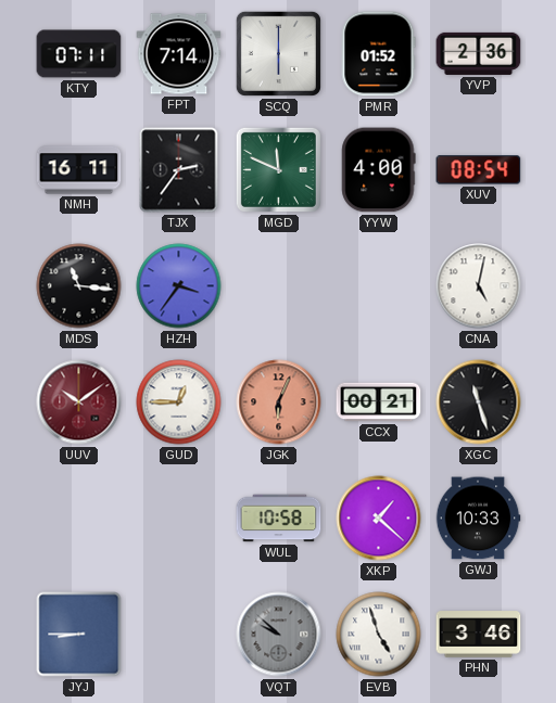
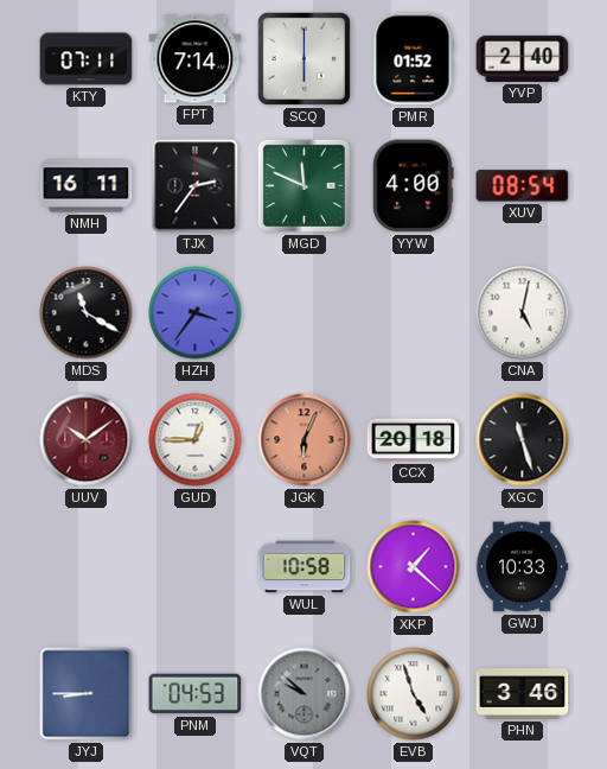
YVP: 2:36 -> 2:40
MDS: 11:16 -> 11:20
CCX: 00:21 -> 20:18
PNM: none -> 04:53
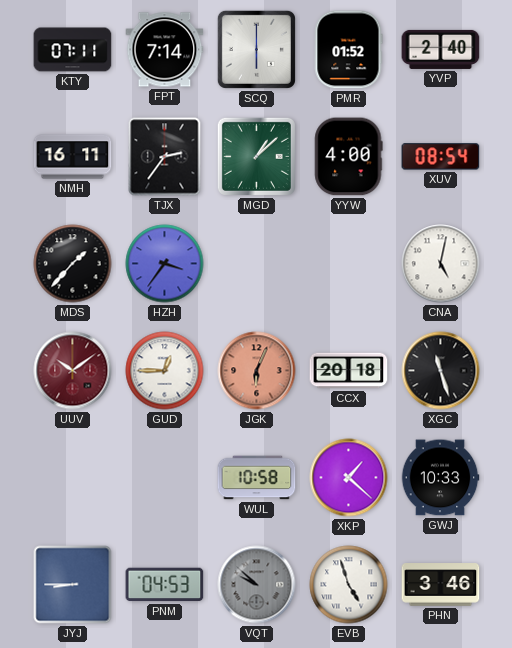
MGD: 11:49 -> 1:08
MDS: 11:20 -> 1:37
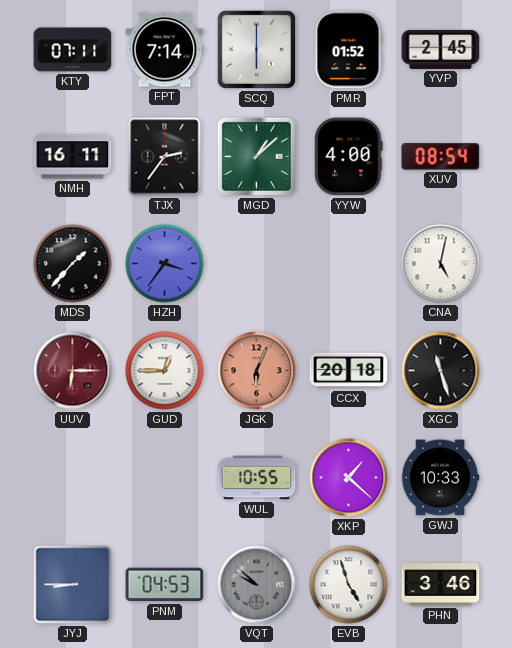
YVP: 2:40 -> 2:45
UUV: 10:09 -> 6:15
WUL: 10:58 -> 10:55
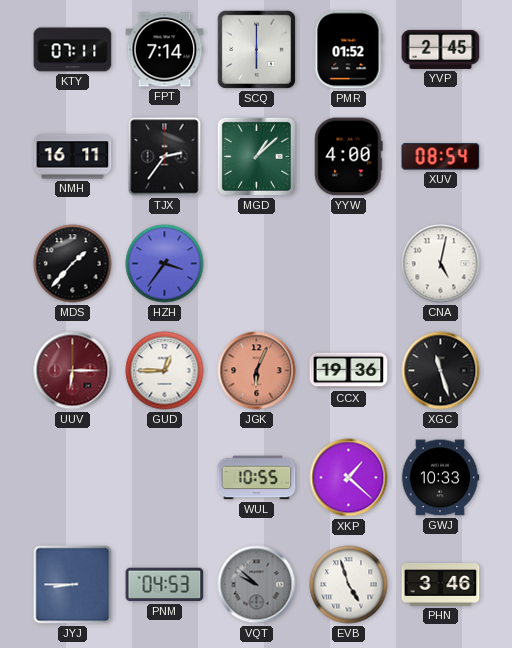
CCX: 20:18 -> 19:36
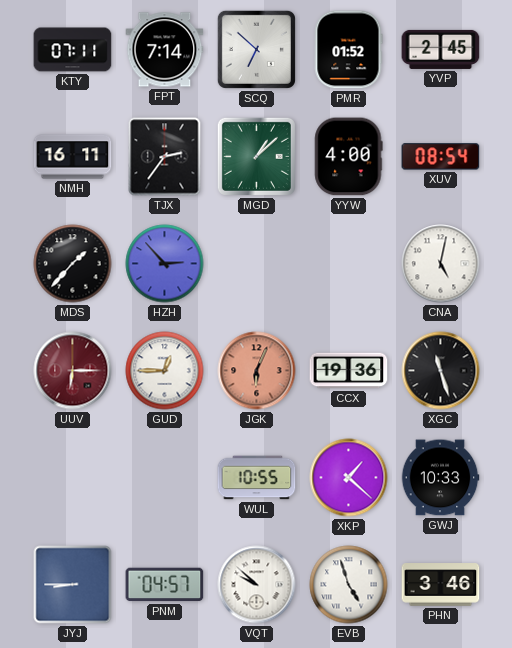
SCQ: 6:00 -> 6:52
HZH: 3:36 -> 2:53
PNM: 04:53 -> 04:57
VQT dial: grey -> white
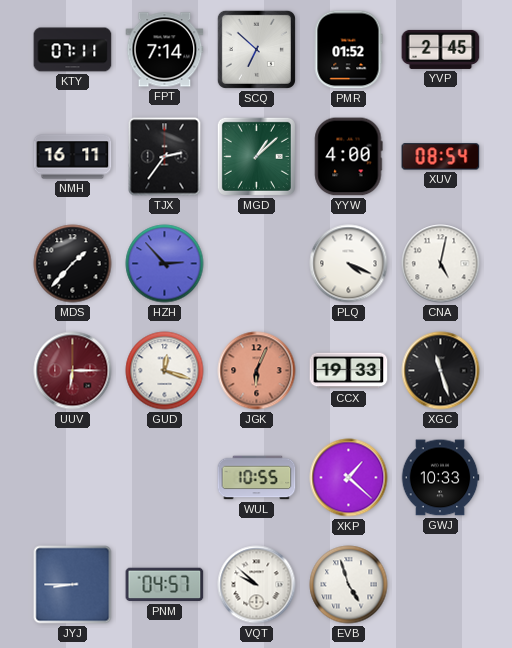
PLQ: none -> 4:19
GUD: 12:45 -> 12:18
CCX: 19:36 -> 19:33
PHN: 3:46 -> none
